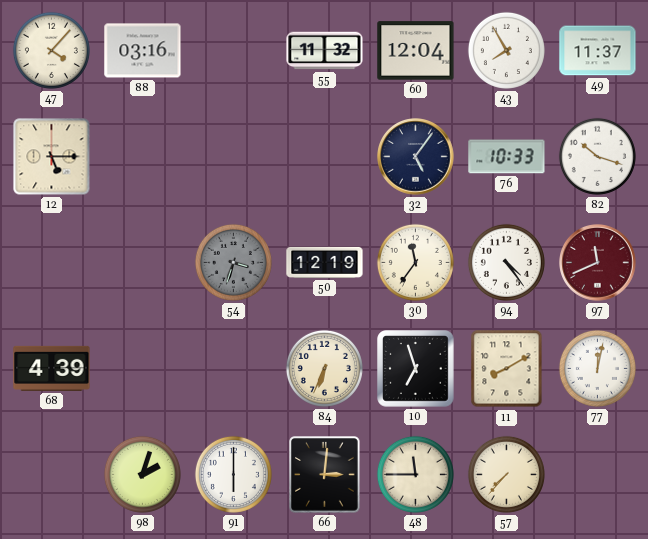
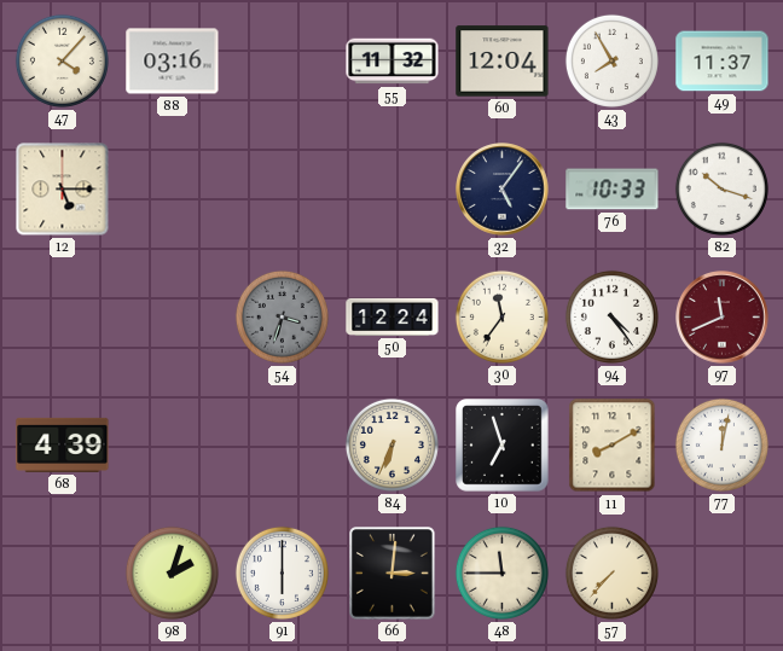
50: 12:19 -> 12:24
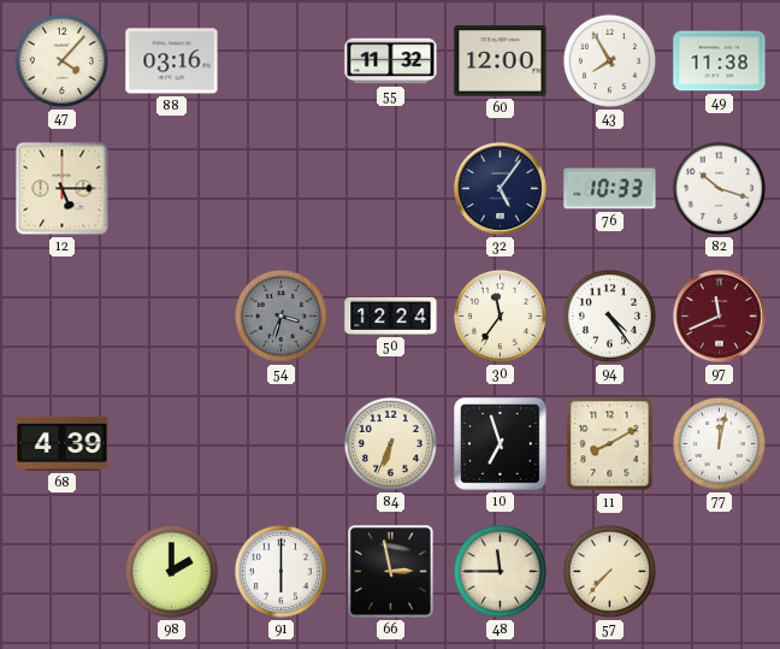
60: 12:04 -> 12:00
49: 11:37 -> 11:38
98: 2:03 -> 2:00
66: 3:01 -> 2:58
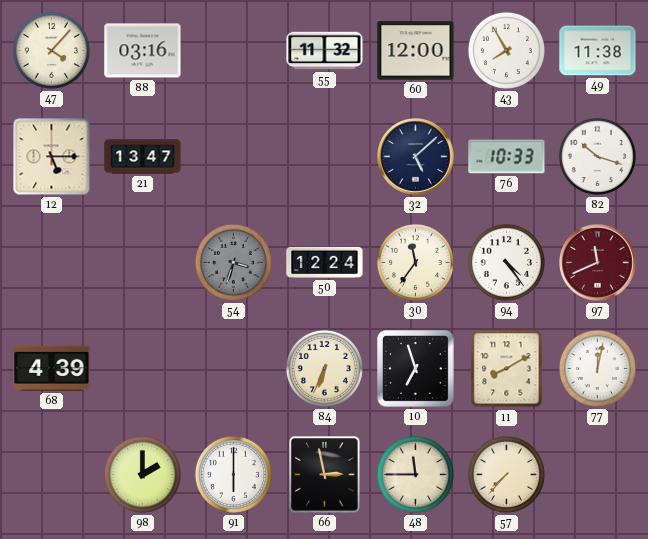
21: none -> 13:47
32: 5:06 -> 5:08
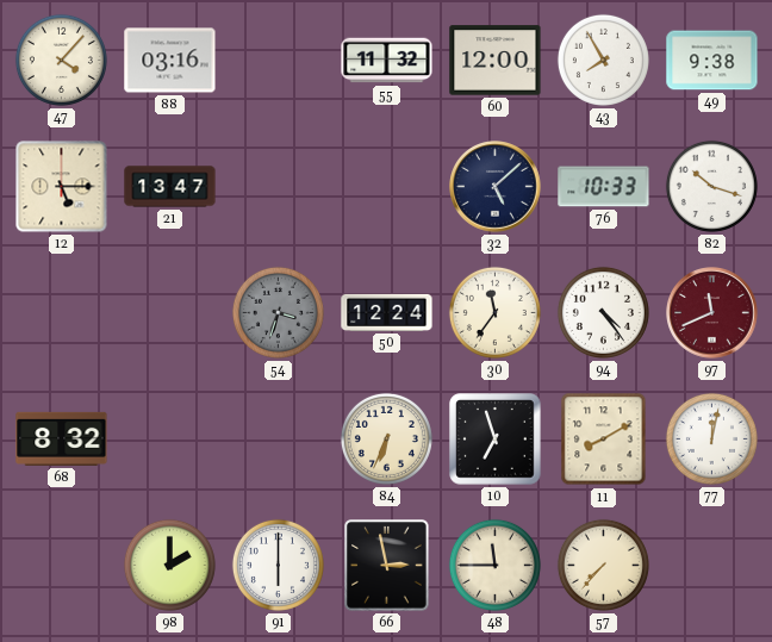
49: 11:38 -> 9:38
68: 4:39 -> 8:32
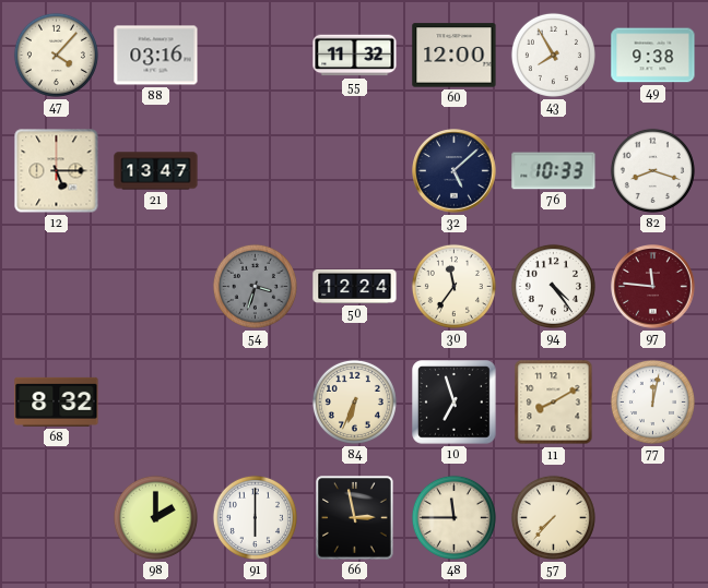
82: 10:18 -> 8:18
97: 11:41 -> 11:46
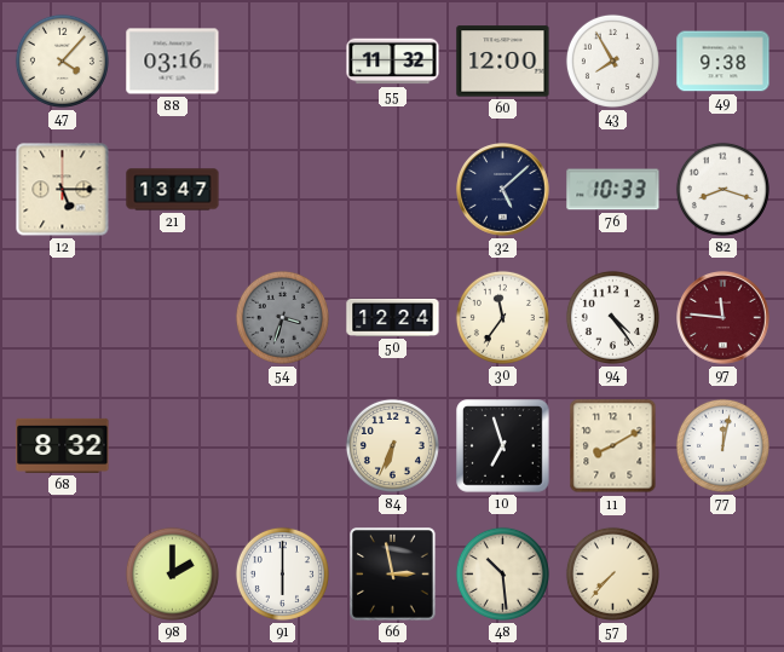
48: 11:45 -> 10:29
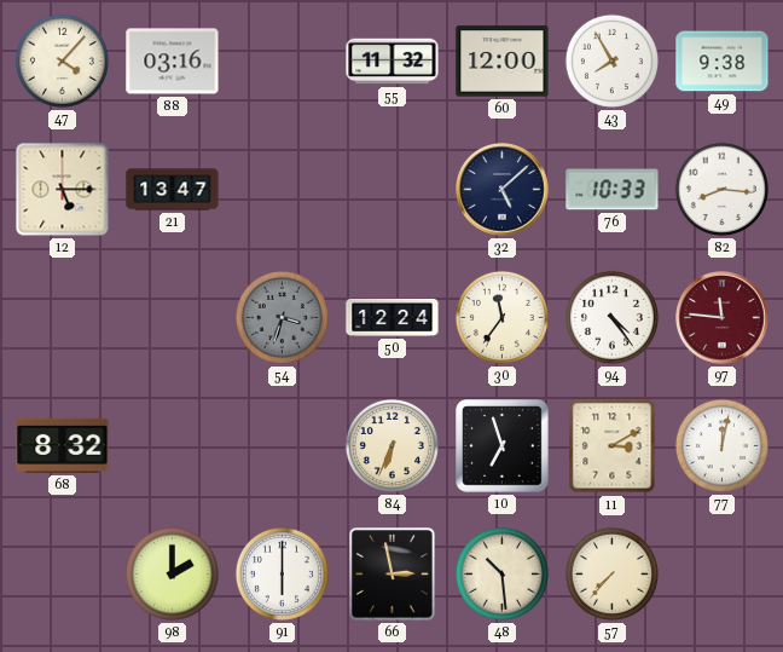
82: 8:18 -> 8:16
11: 8:10 -> 3:10
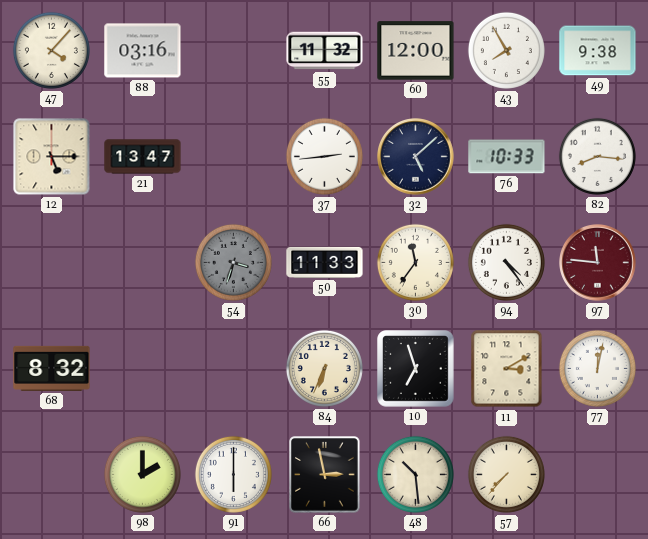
37: none -> 2:44
50: 12:24 -> 11:33
